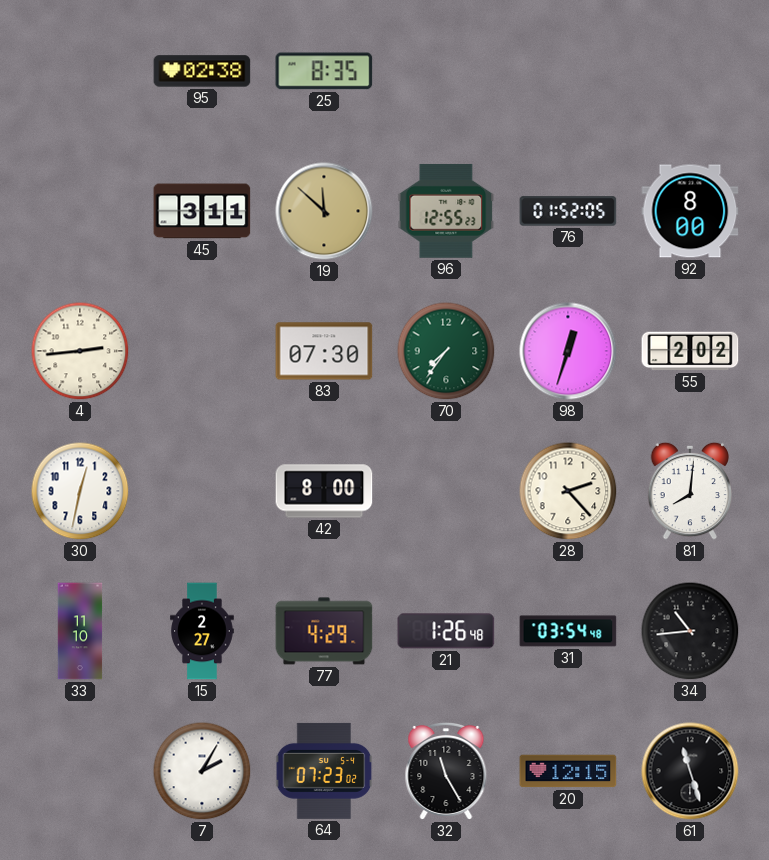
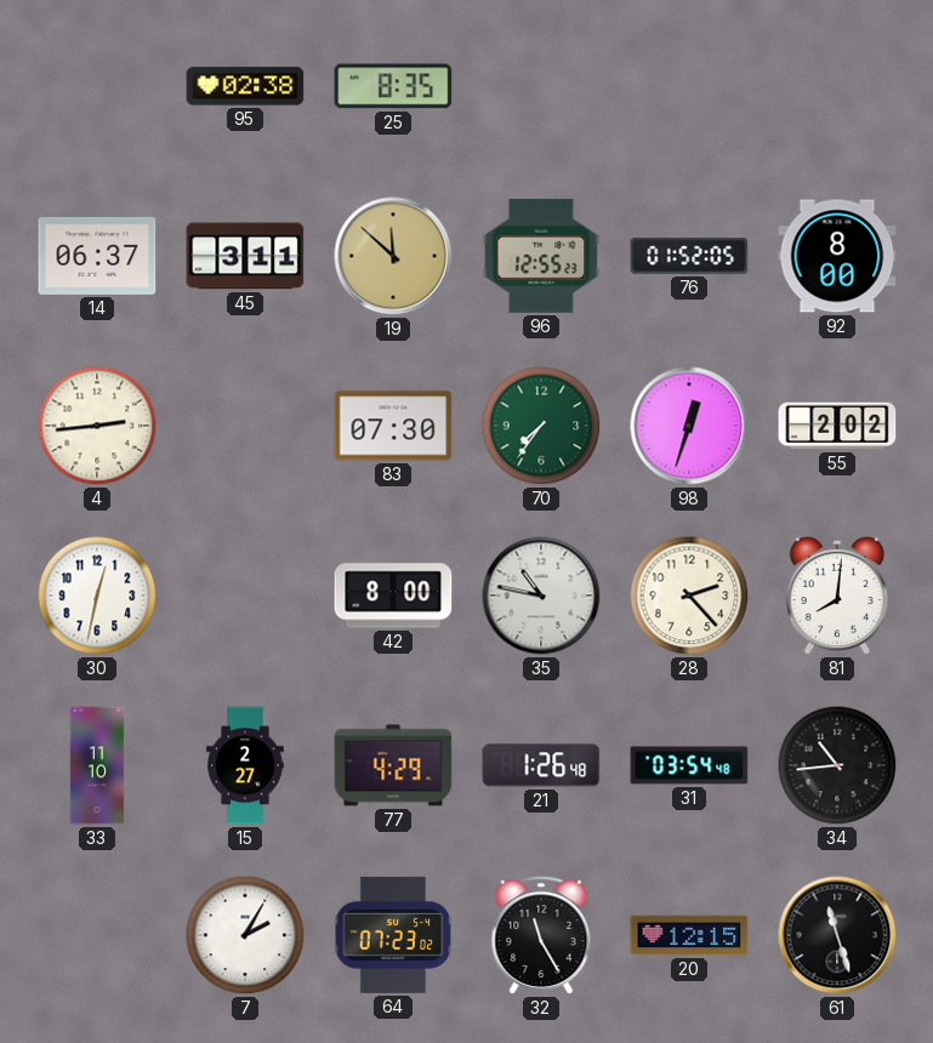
14: none -> 06:37
35: none -> 10:47
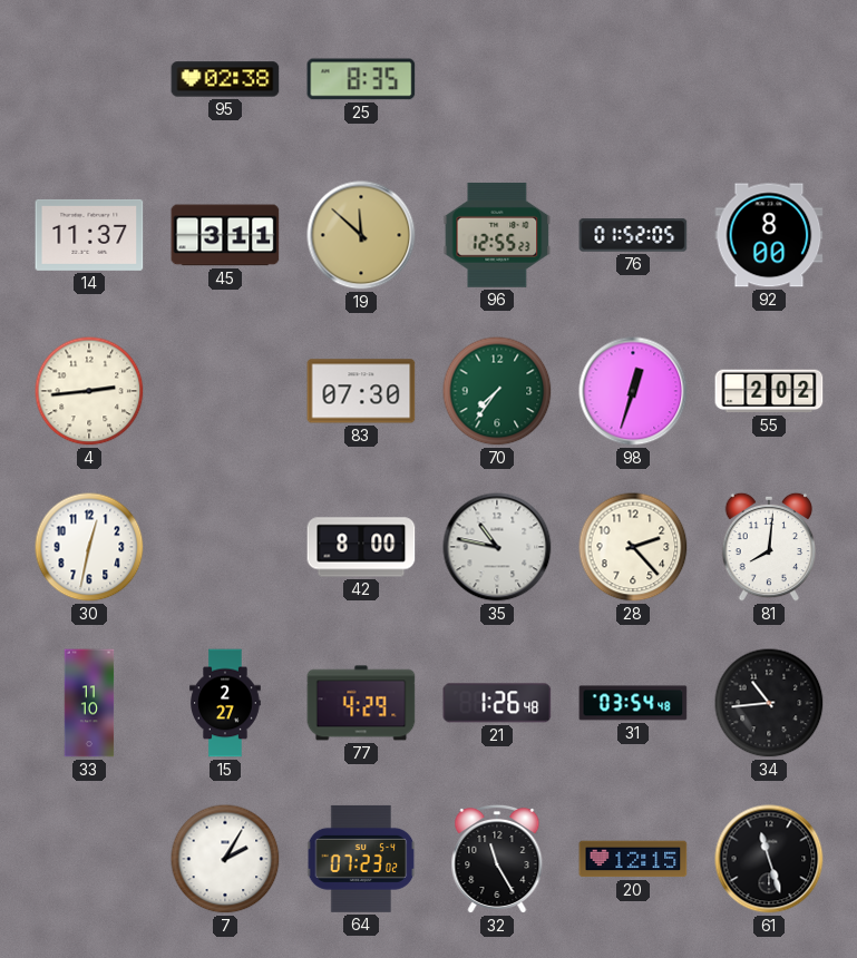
14: 06:37 -> 11:37
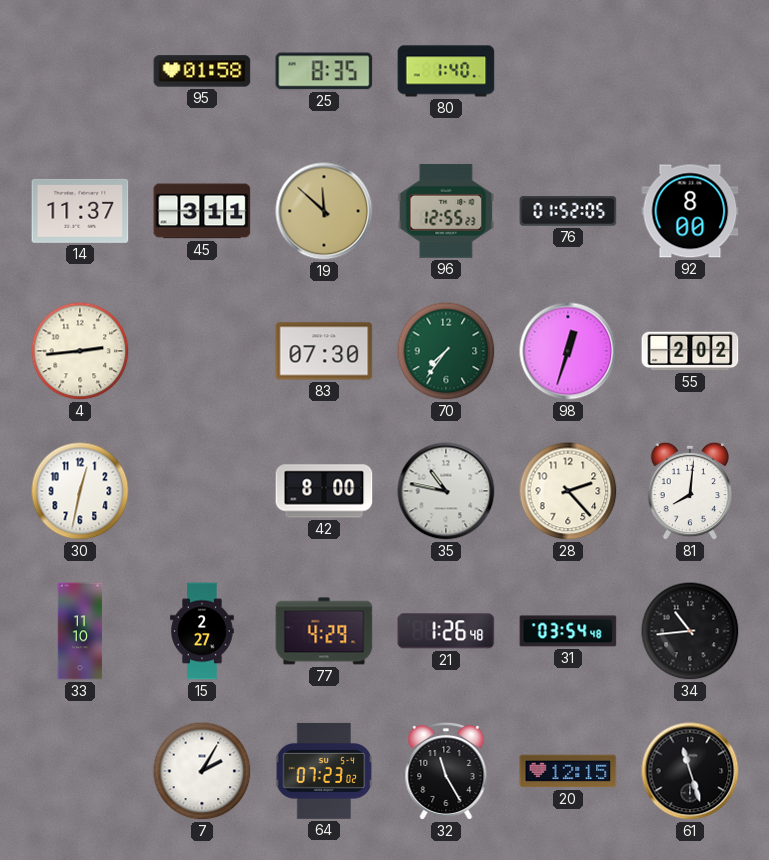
95: 02:38 -> 01:58
80: none -> 1:40
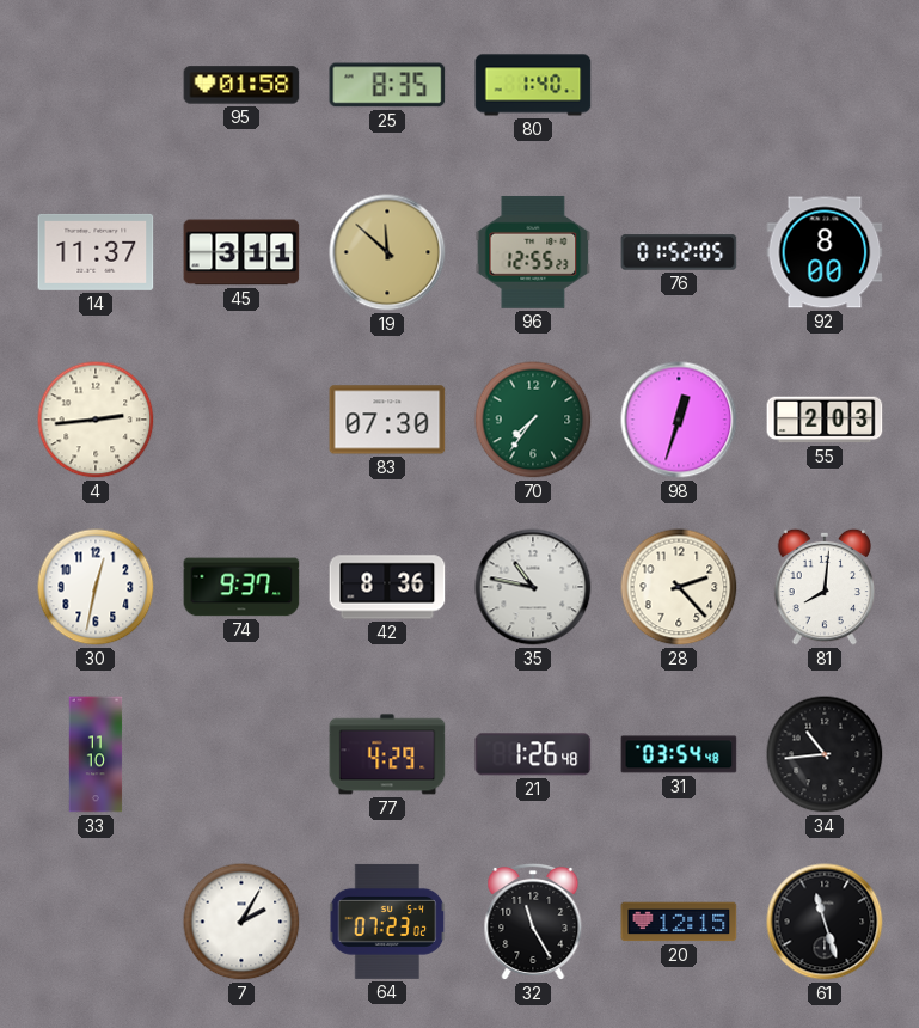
55: 2:02 -> 2:03
74: none -> 9:37
42: 8:00 -> 8:36
15: 2:27 -> none
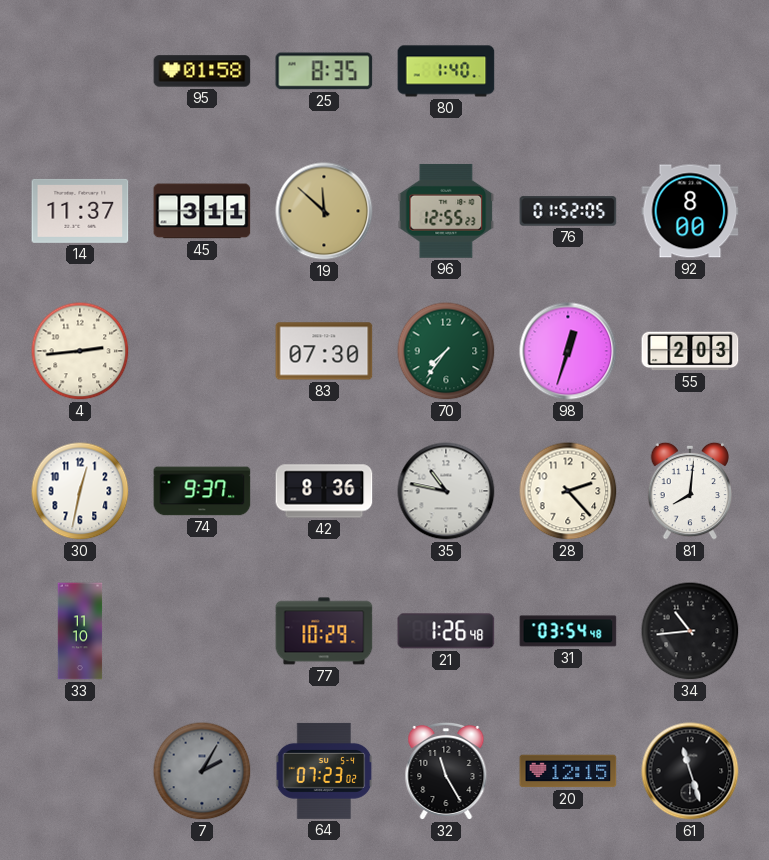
77: 4:29 -> 10:29
7 dial: white -> grey
